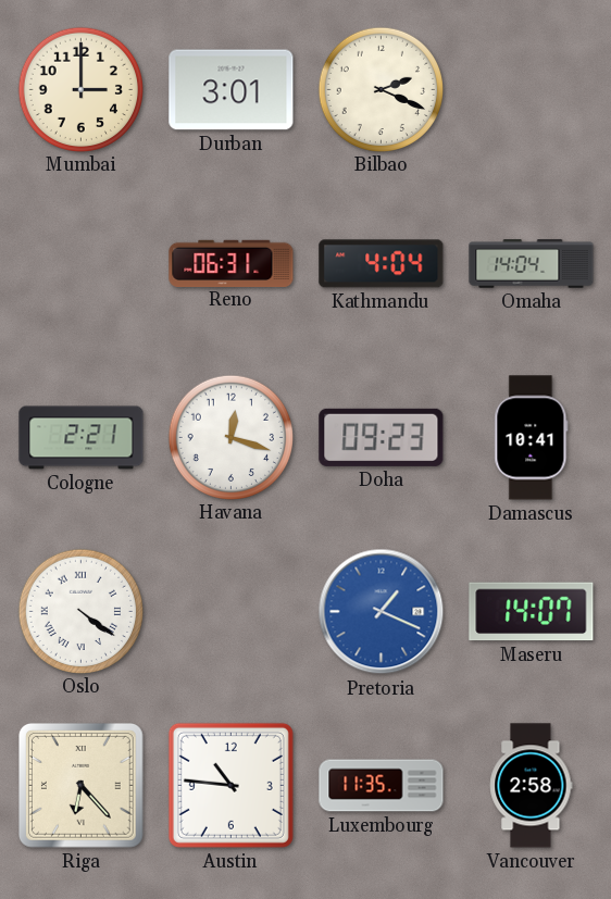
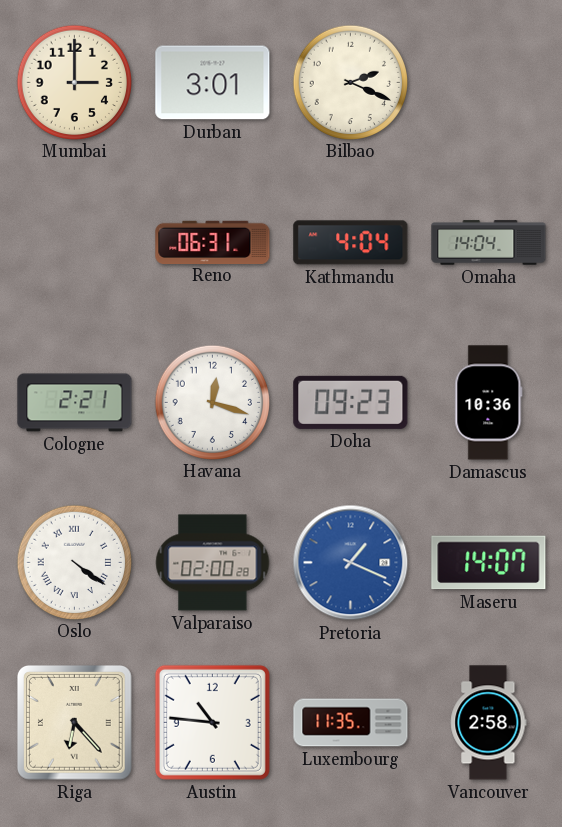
Damascus: 10:41 -> 10:36
Valparaiso: none -> 02:00
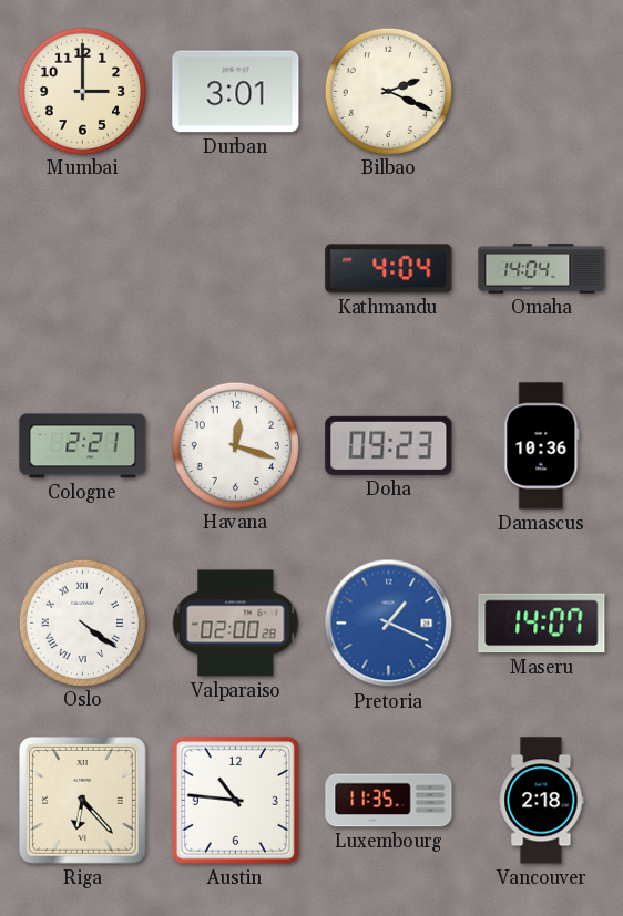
Reno: 06:31 -> none
Vancouver: 2:58 -> 2:18
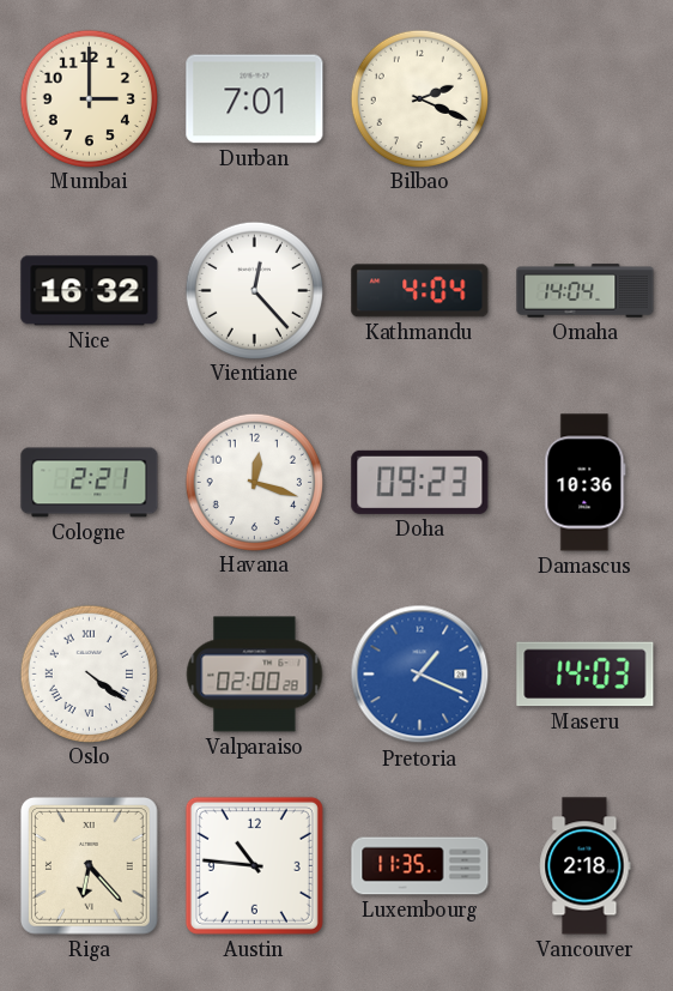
Durban: 3:01 -> 7:01
Nice: none -> 16:32
Vientiane: none -> 12:23
Maseru: 14:07 -> 14:03
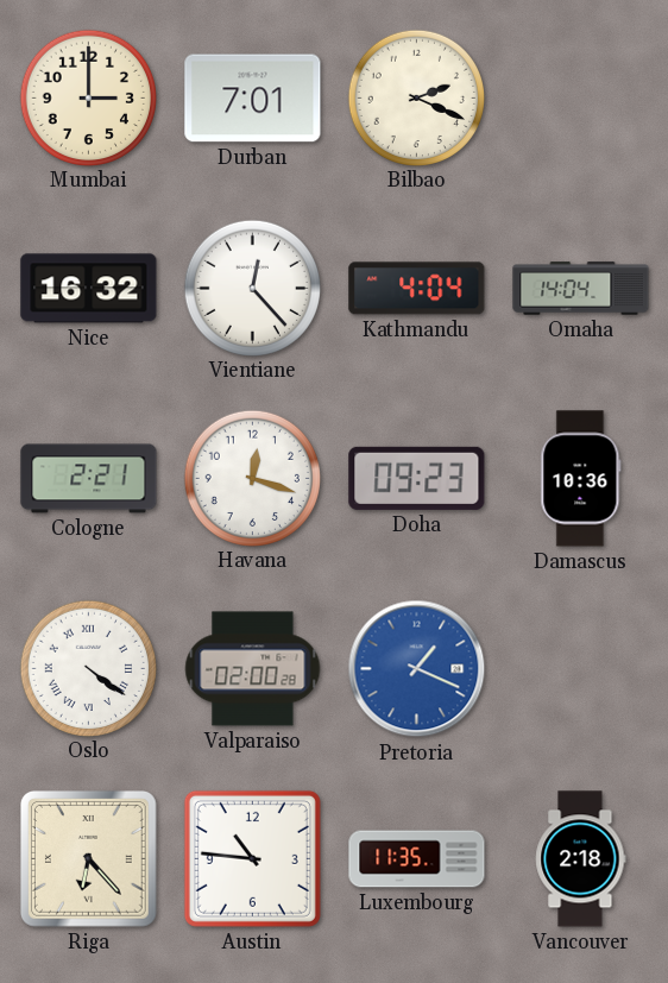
Maseru: 14:03 -> none
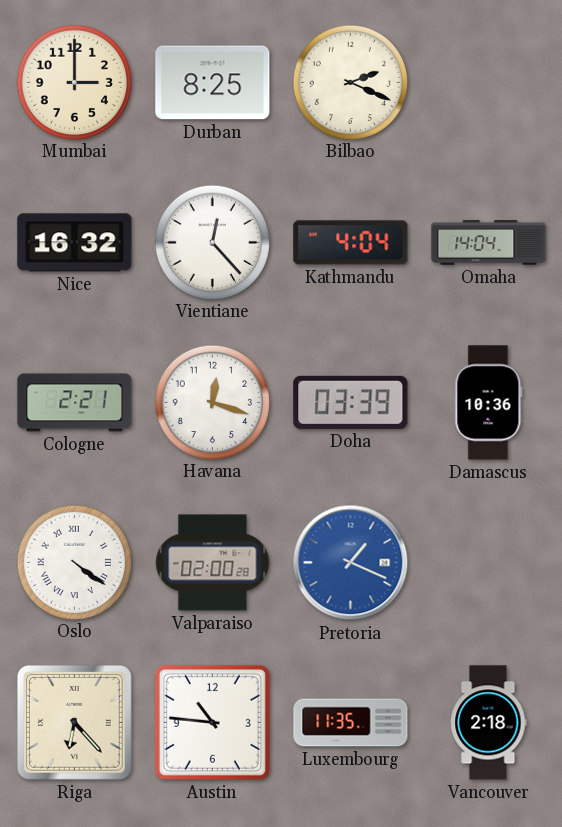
Durban: 7:01 -> 8:25
Doha: 09:23 -> 03:39
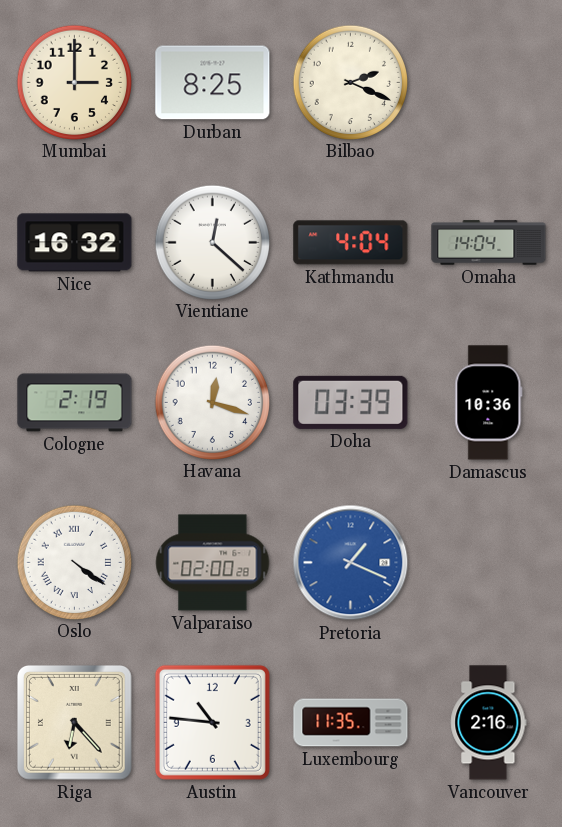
Vientiane: 12:23 -> 12:22
Cologne: 2:21 -> 2:19
Vancouver: 2:18 -> 2:16
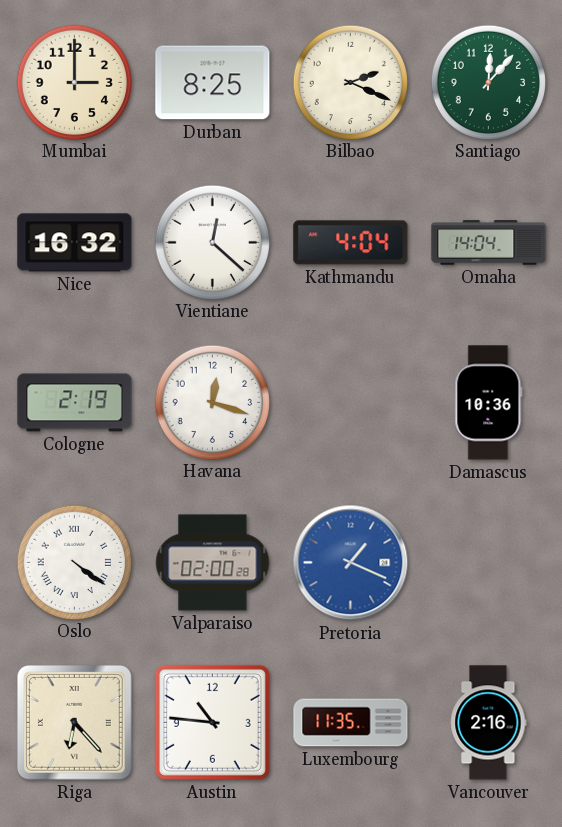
Santiago: none -> 12:07
Doha: 03:39 -> none
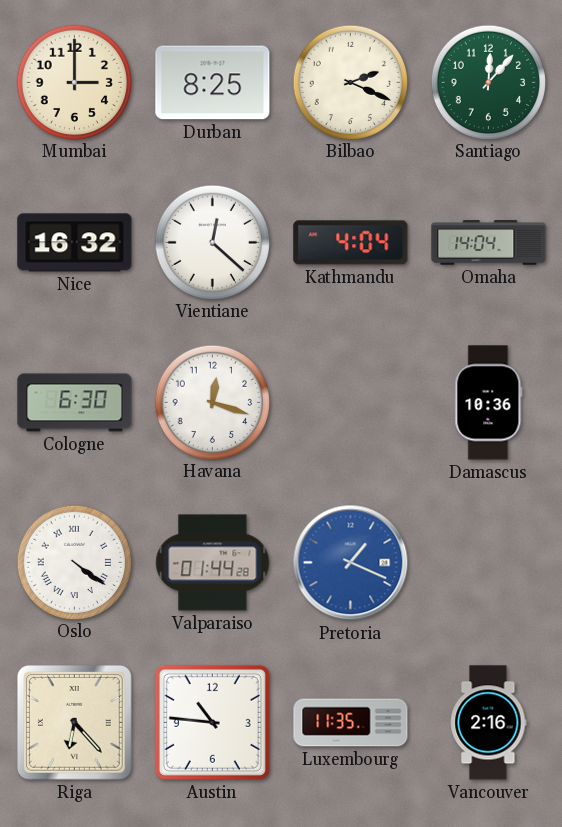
Cologne: 2:19 -> 6:30
Valparaiso: 02:00 -> 01:44
